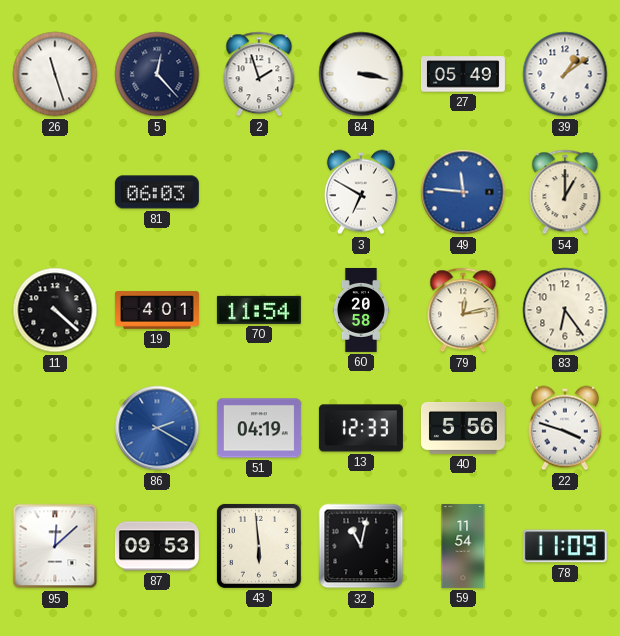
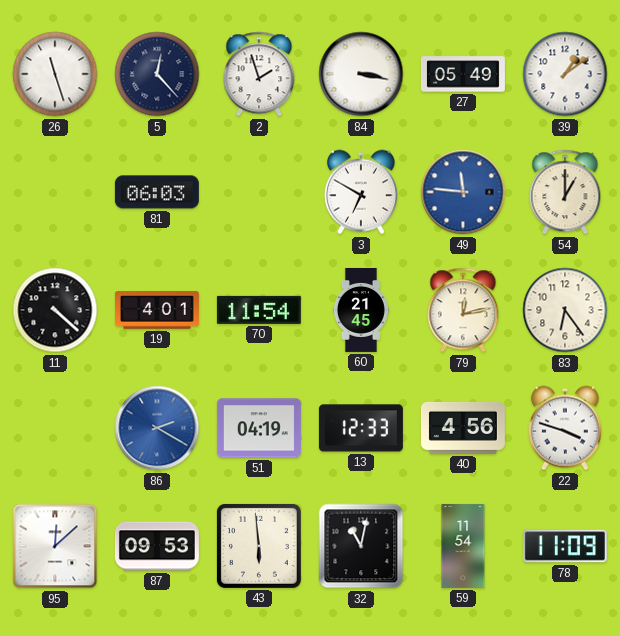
60: 20:58 -> 21:45
40: 5:56 -> 4:56
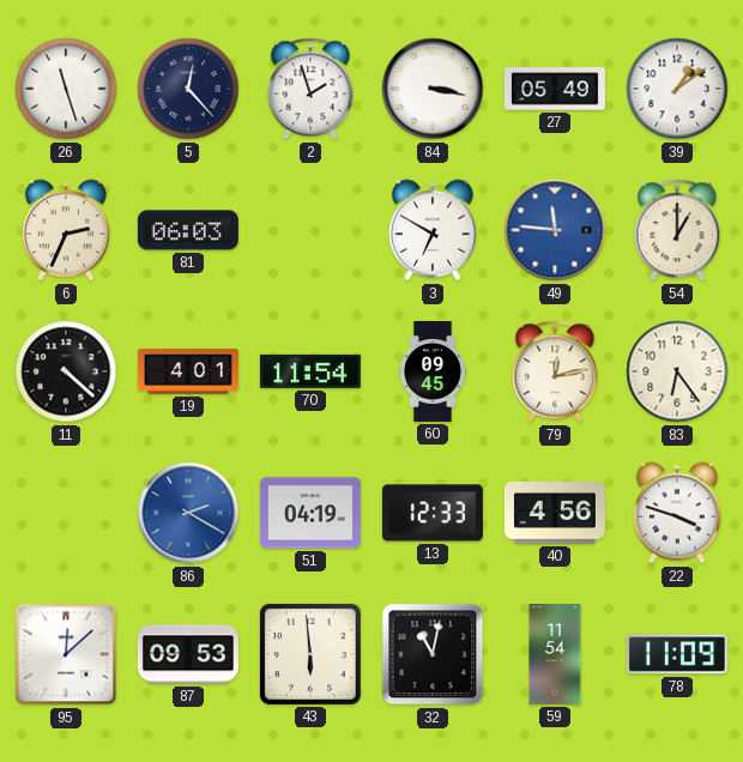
6: none -> 2:34
60: 21:45 -> 09:45
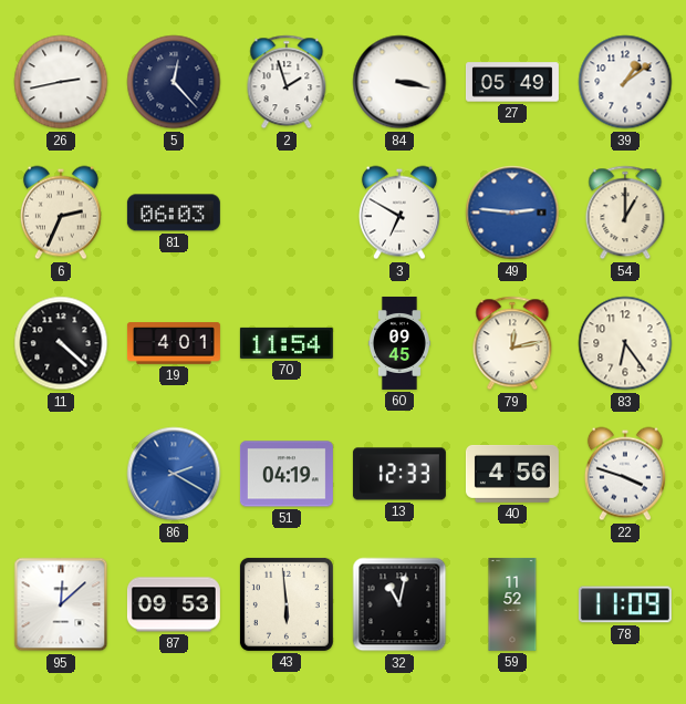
26: 11:27 -> 2:43
49: 11:46 -> 2:46
59: 11:54 -> 11:52
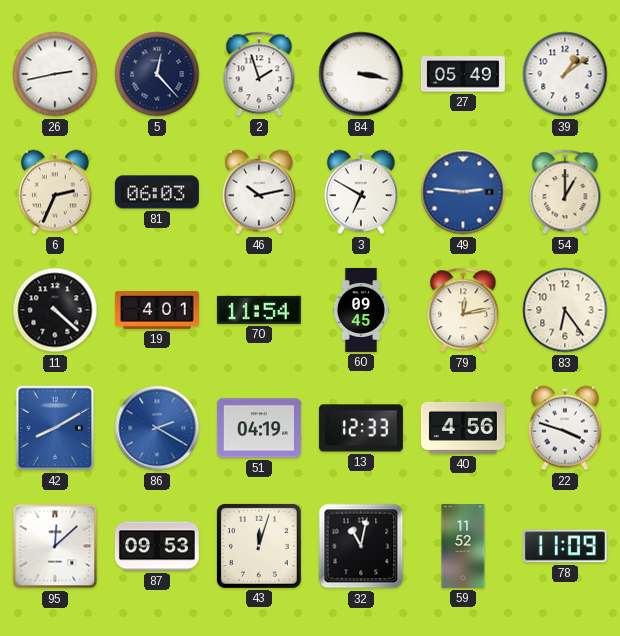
46: none -> 10:13
42: none -> 8:10
43: 5:59 -> 12:03
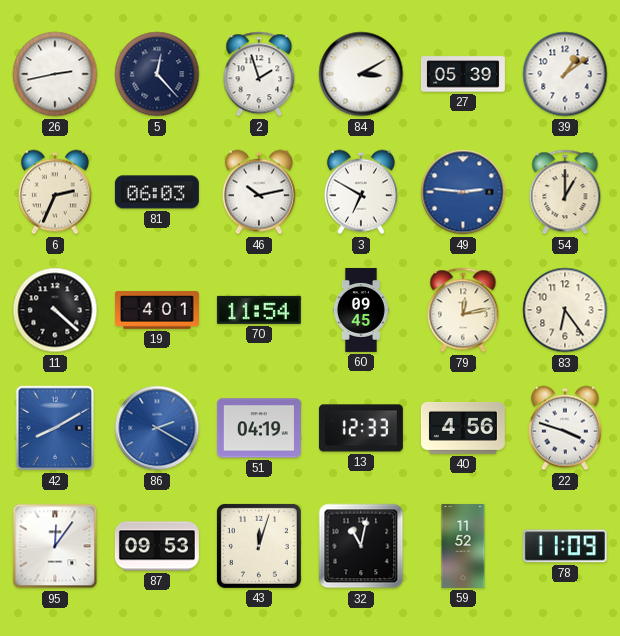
84: 3:17 -> 3:10
27: 05:49 -> 05:39
95: 12:08 -> 12:06
